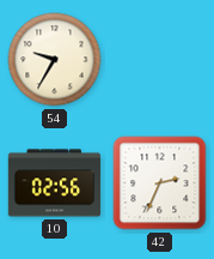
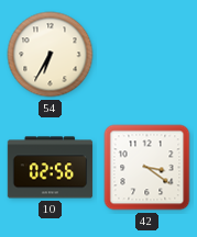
54: 9:35 -> 6:35
42: 2:34 -> 3:21
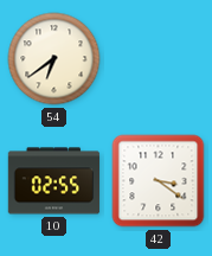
54: 6:35 -> 6:39
10: 02:56 -> 02:55
